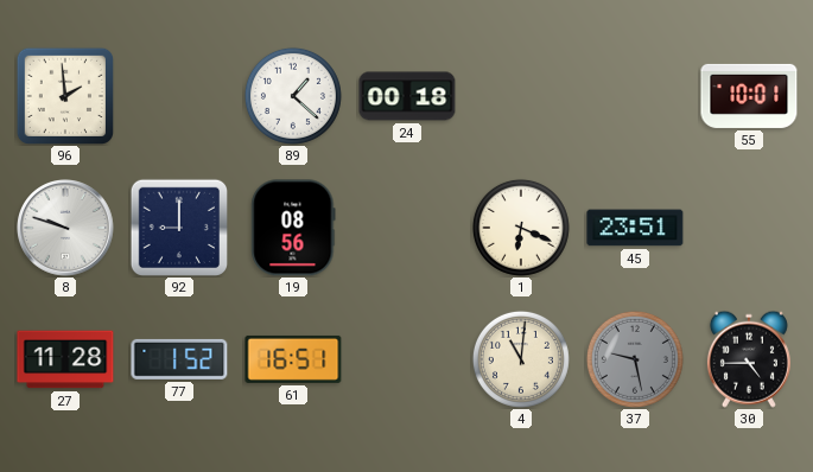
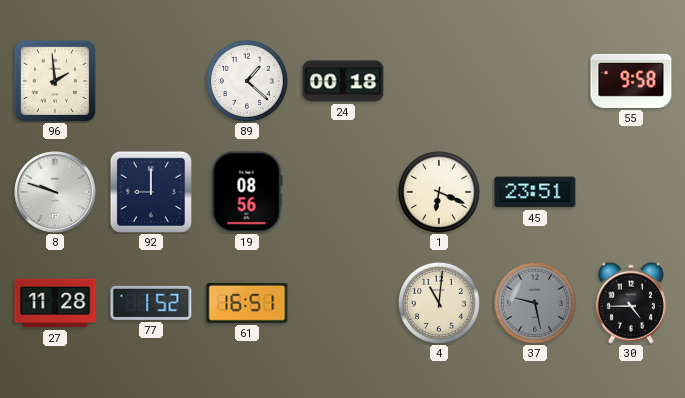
55: 10:01 -> 9:58
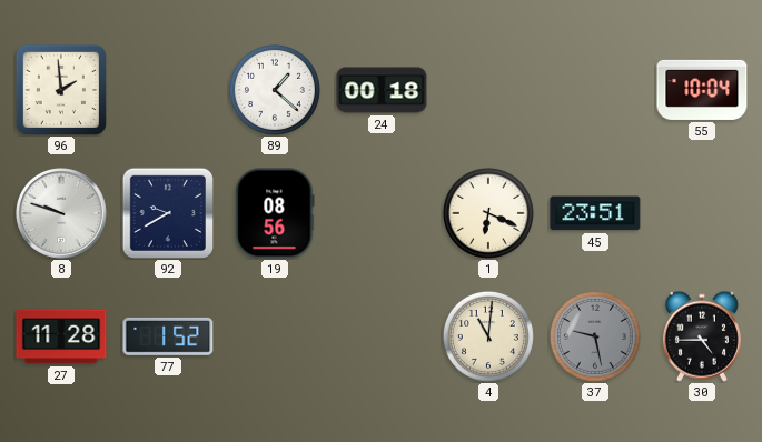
55: 9:58 -> 10:04
92: 9:00 -> 9:40
61: 16:51 -> none
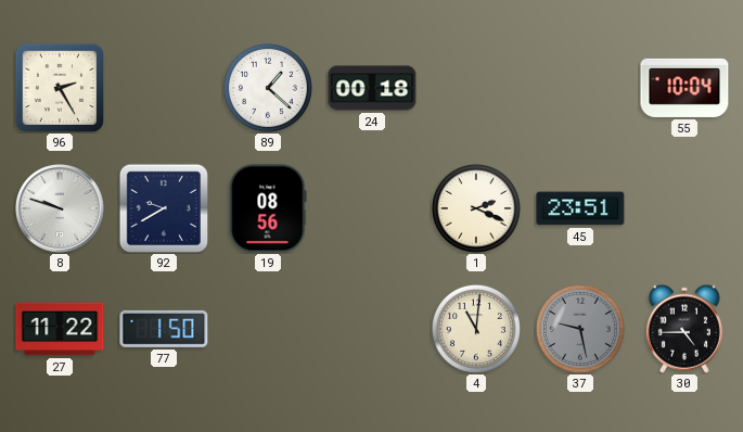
96: 1:59 -> 2:25
1: 6:19 -> 2:19
27: 11:28 -> 11:22
77: 1:52 -> 1:50
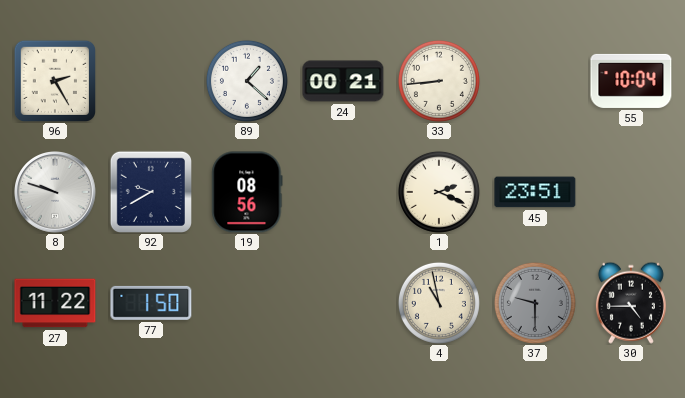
24: 00:18 -> 00:21
33: none -> 8:44
4: 11:01 -> 10:58
37: 9:28 -> 9:30
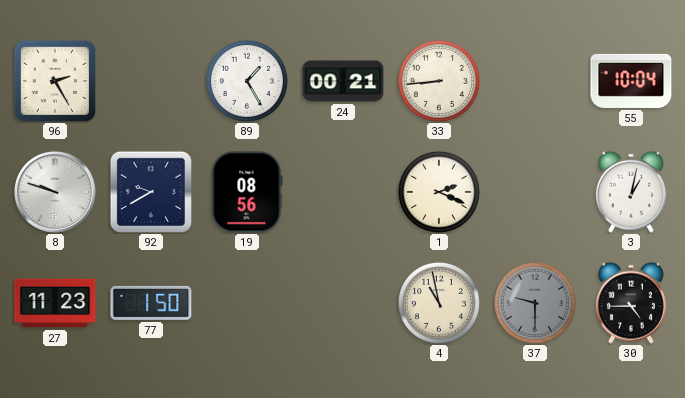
89: 1:22 -> 1:25
45: 23:51 -> none
3: none -> 1:02
27: 11:22 -> 11:23
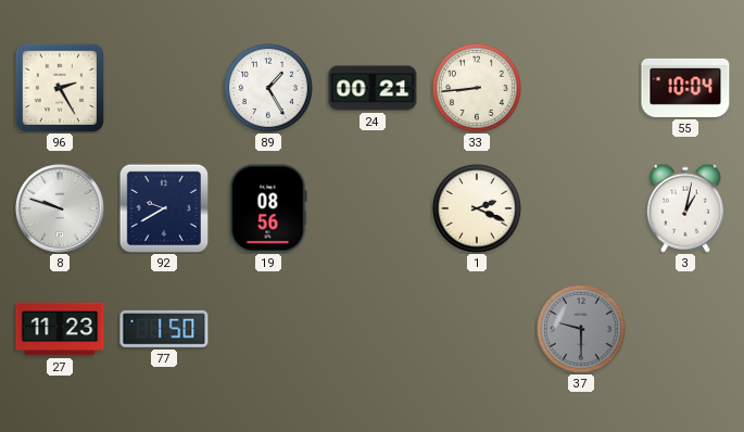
4: 10:58 -> none
30: 4:45 -> none
